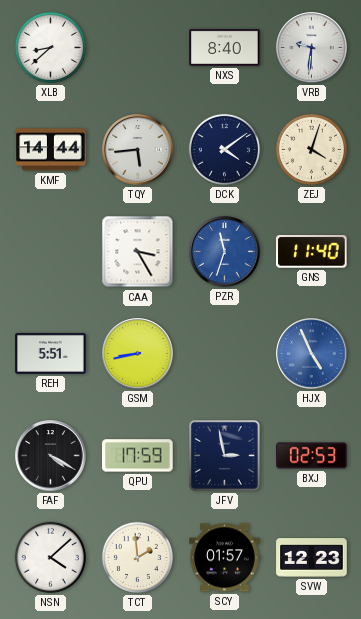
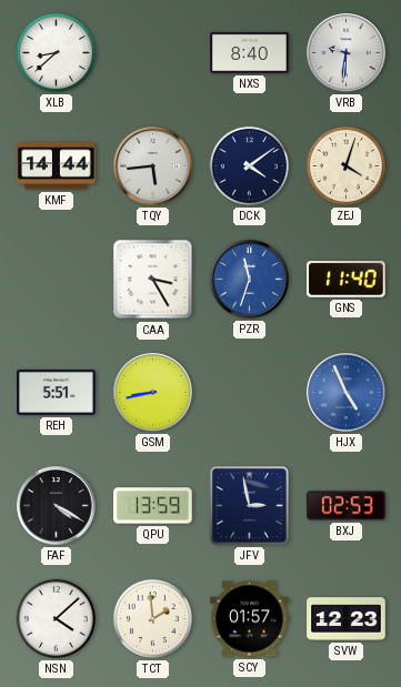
QPU: 17:59 -> 13:59
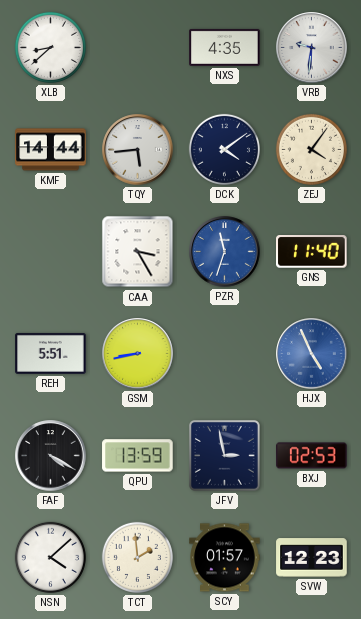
NXS: 8:40 -> 4:35
ZEJ: 4:03 -> 4:06
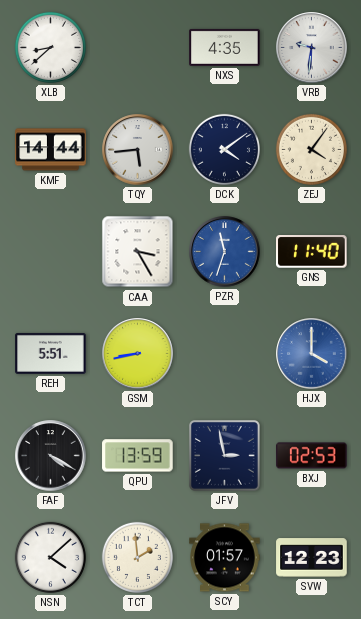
HJX: 4:56 -> 4:00
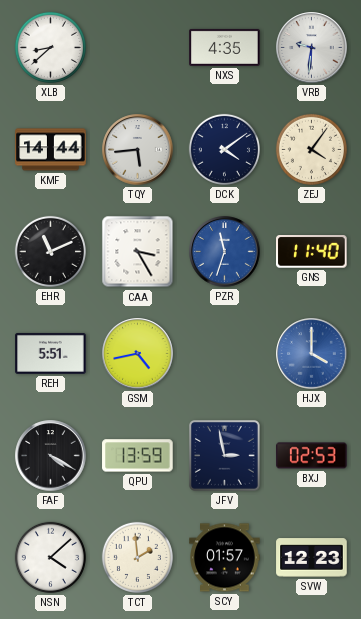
EHR: none -> 11:11
GSM: 8:43 -> 4:43
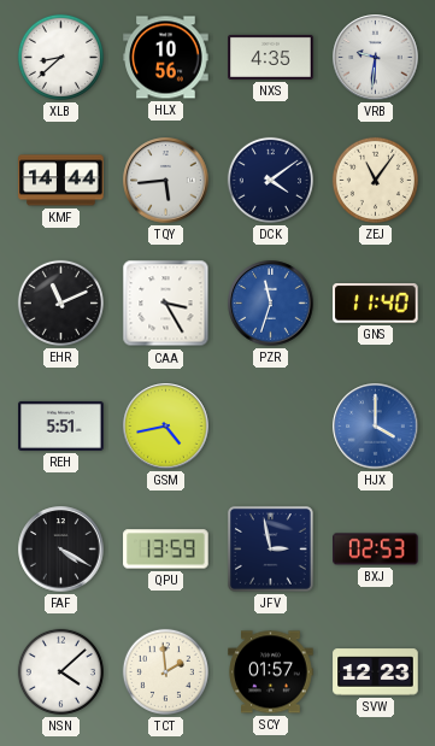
HLX: none -> 10:56
ZEJ: 4:06 -> 11:06
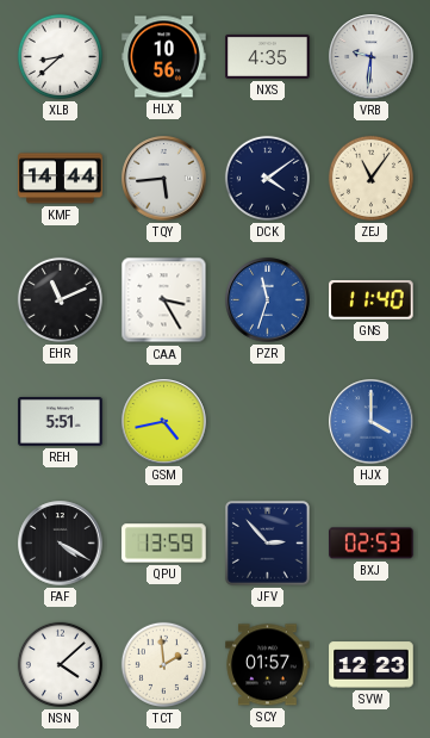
JFV: 2:58 -> 2:53
